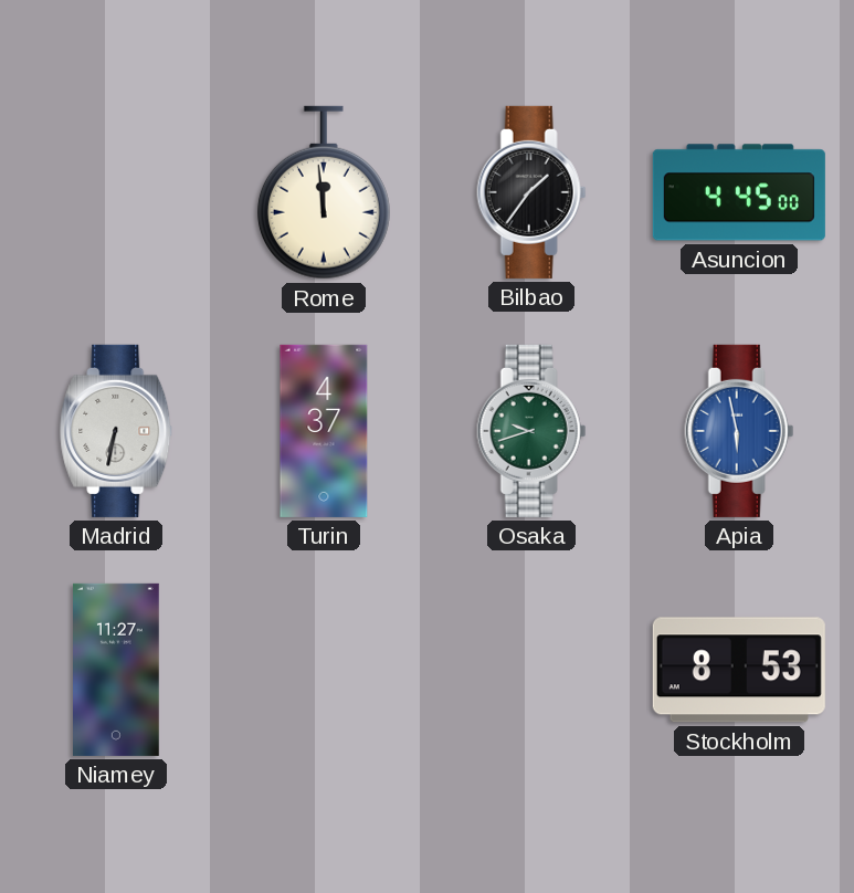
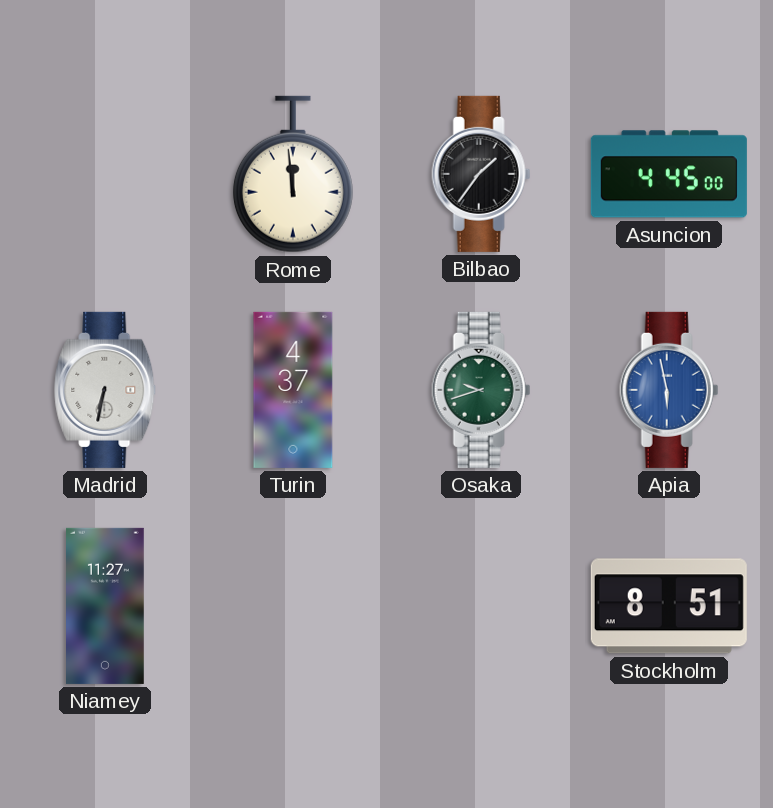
Stockholm: 8:53 -> 8:51
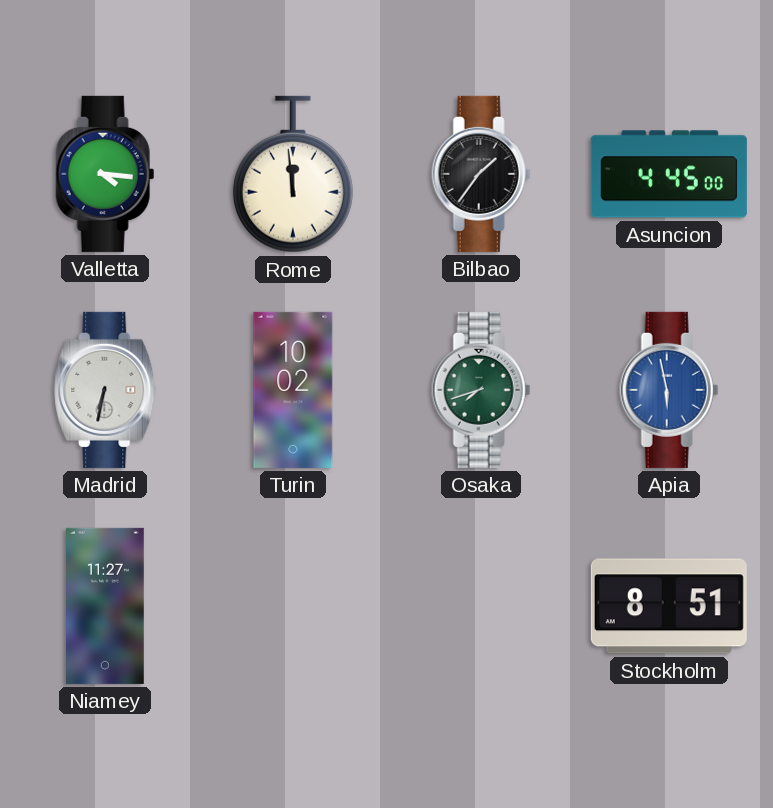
Valletta: none -> 4:16
Turin: 4:37 -> 10:02
Osaka: 9:42 -> 7:42
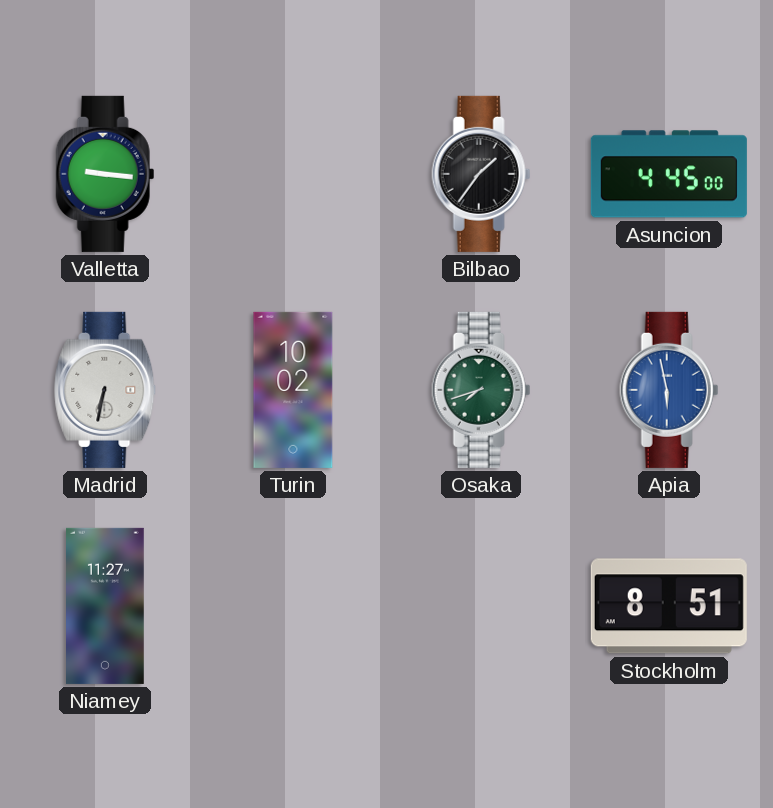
Valletta: 4:16 -> 9:16
Rome: 11:59 -> none
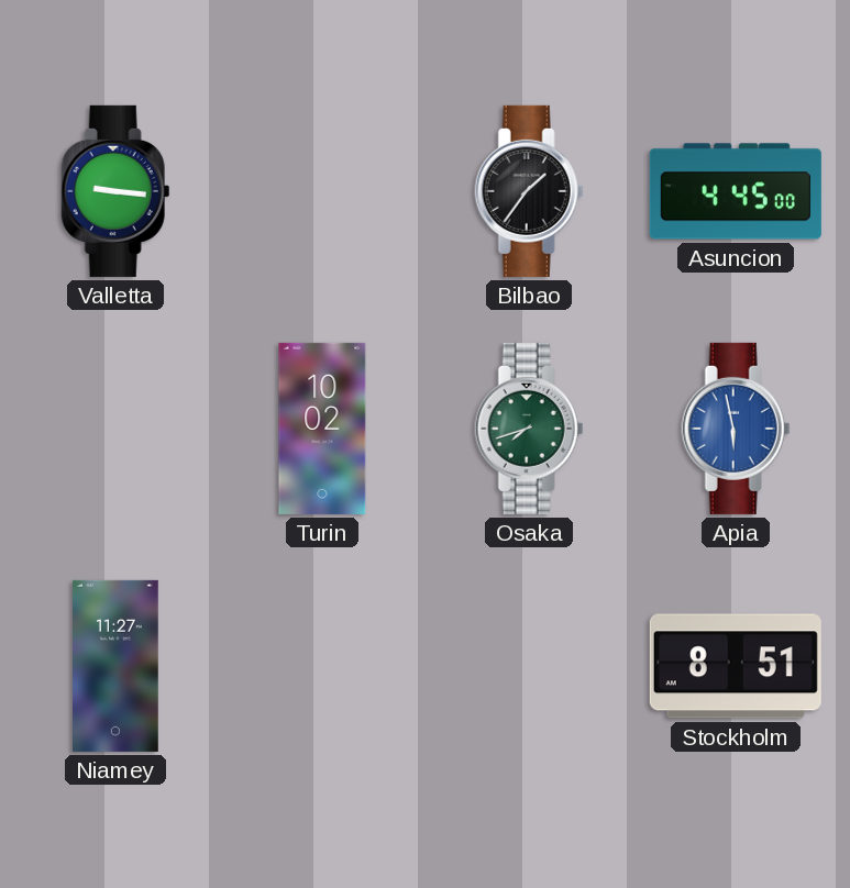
Madrid: 6:32 -> none
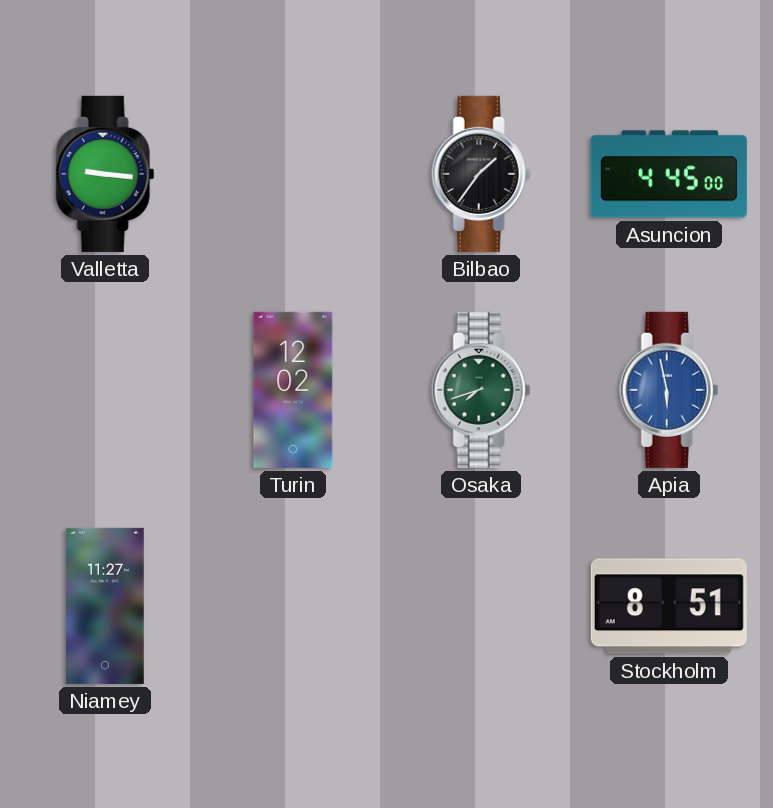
Turin: 10:02 -> 12:02
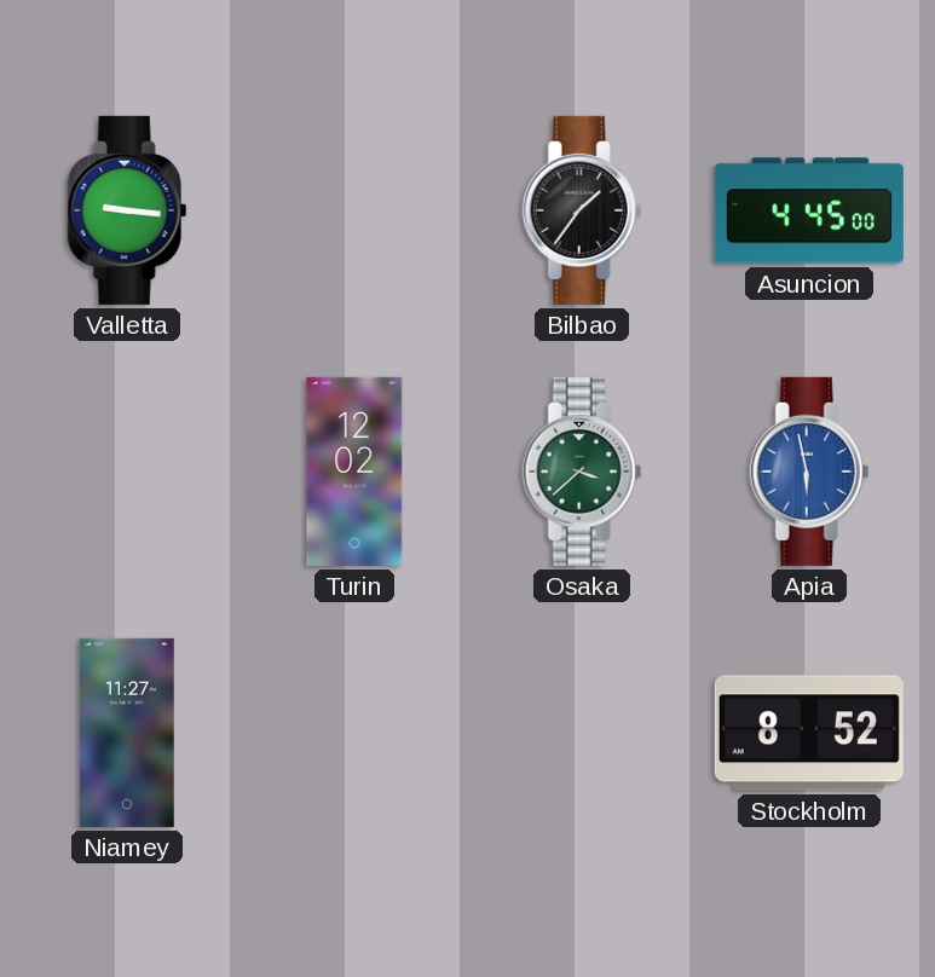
Osaka: 7:42 -> 3:38
Stockholm: 8:51 -> 8:52
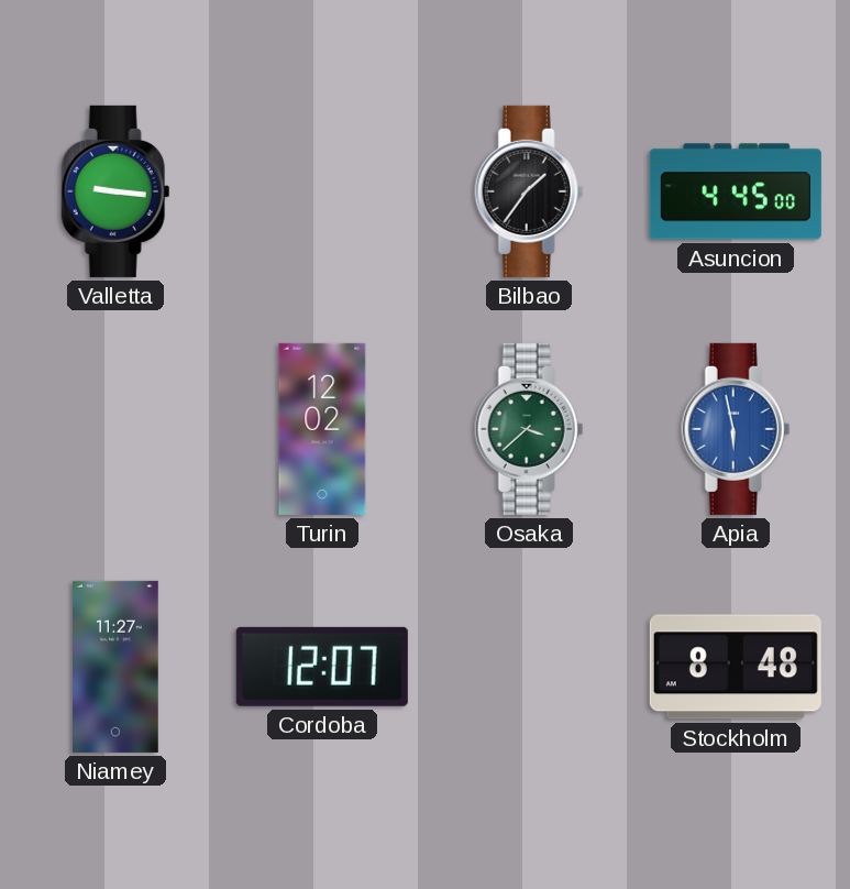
Cordoba: none -> 12:07
Stockholm: 8:52 -> 8:48
